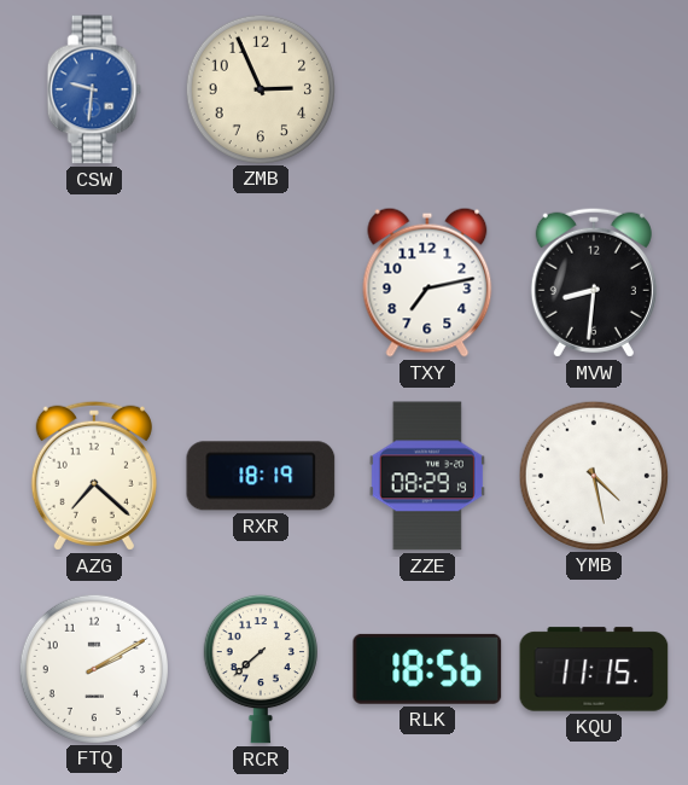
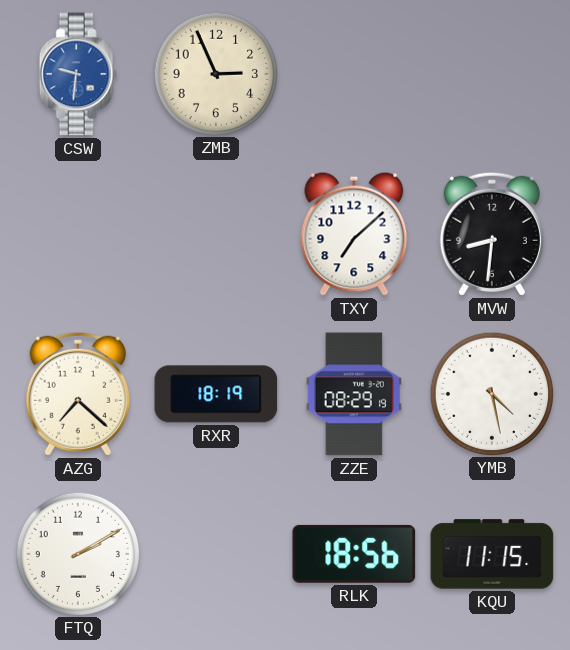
TXY: 7:13 -> 7:08
RCR: 7:38 -> none
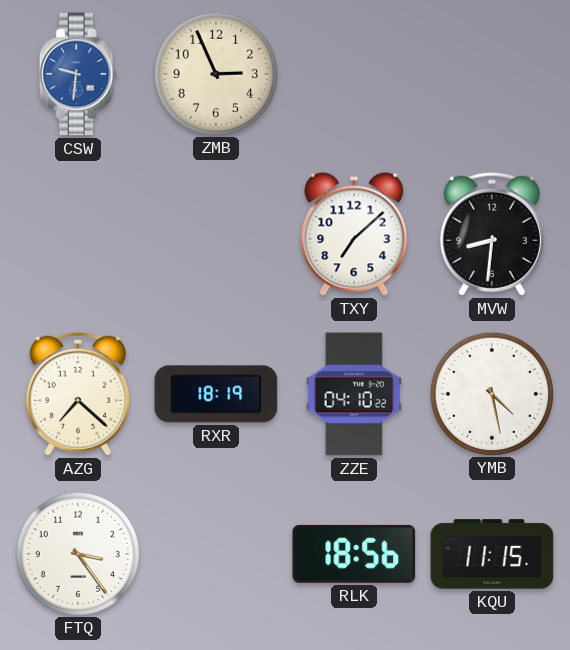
ZZE: 08:29 -> 04:10
FTQ: 2:10 -> 3:24
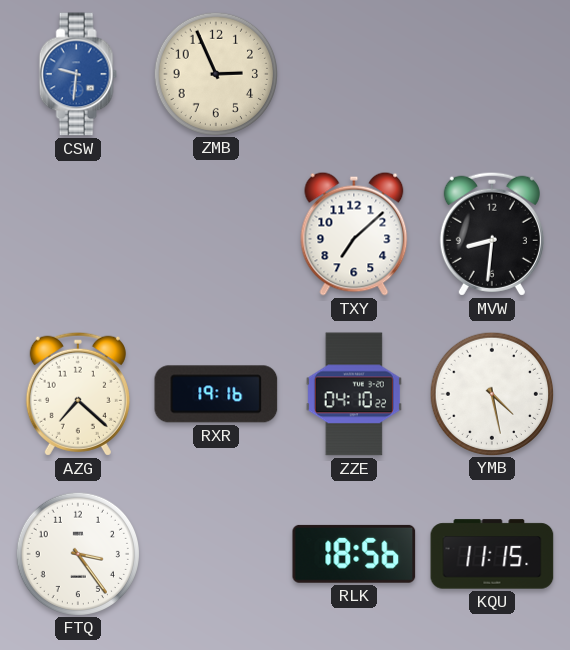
RXR: 18:19 -> 19:16
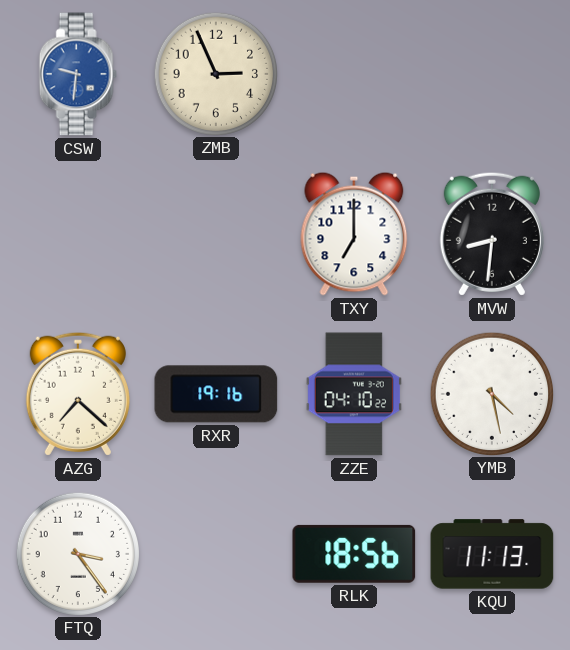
TXY: 7:08 -> 7:00
KQU: 11:15 -> 11:13
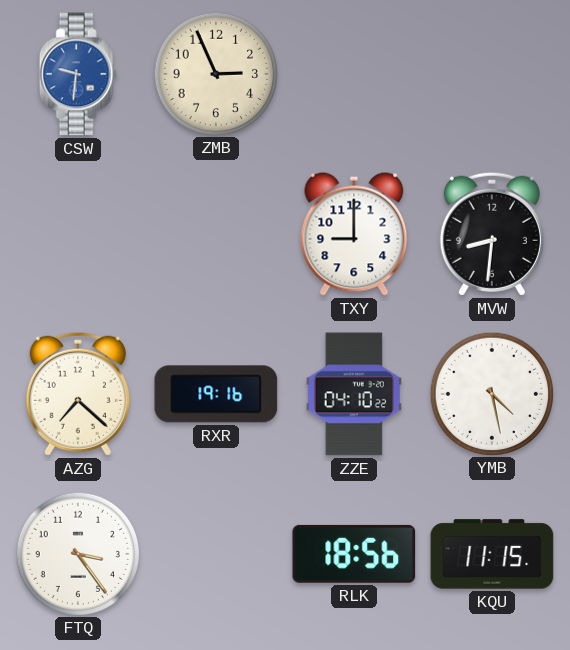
TXY: 7:00 -> 9:00
KQU: 11:13 -> 11:15
